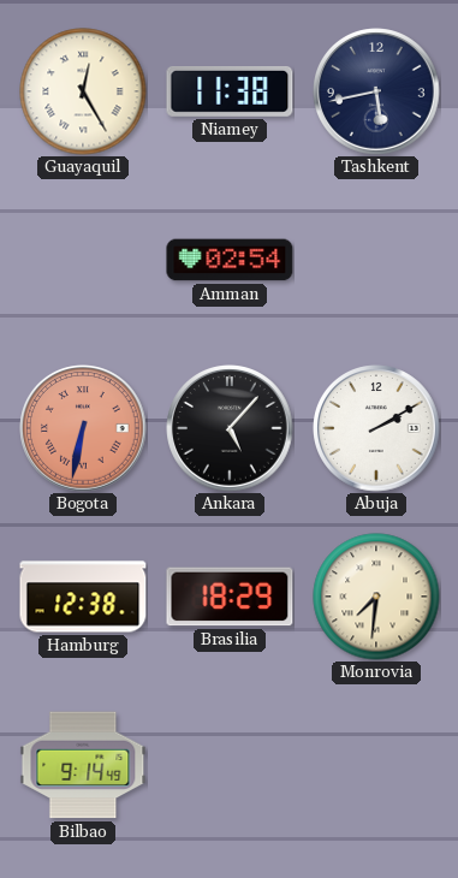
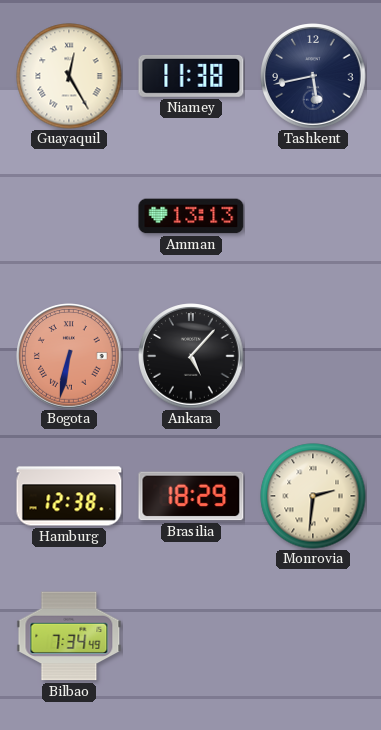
Amman: 02:54 -> 13:13
Abuja: 2:10 -> none
Monrovia: 7:31 -> 2:31
Bilbao: 9:14 -> 7:34
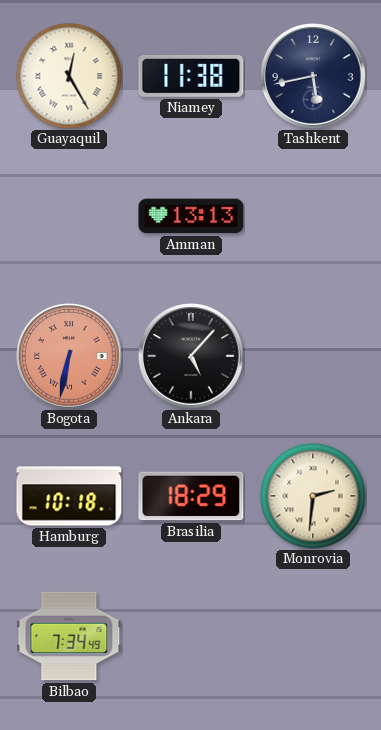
Hamburg: 12:38 -> 10:18
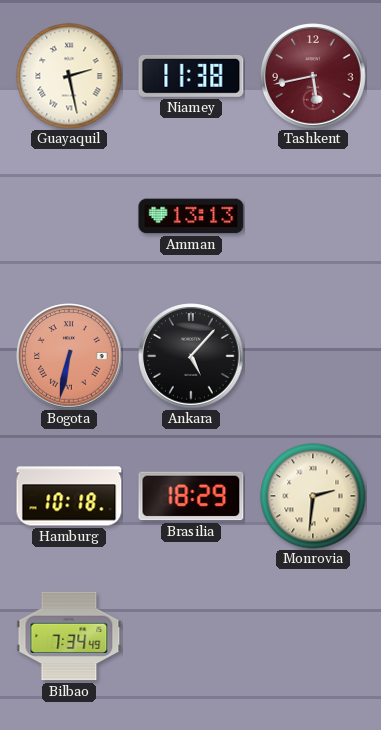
Guayaquil: 12:25 -> 2:28
Tashkent dial: navy -> burgundy
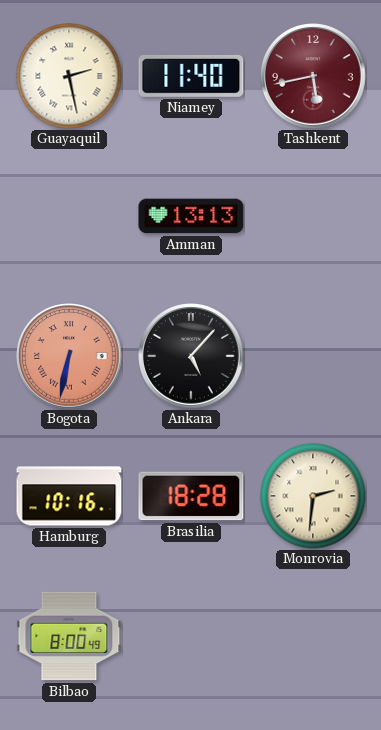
Niamey: 11:38 -> 11:40
Hamburg: 10:18 -> 10:16
Brasilia: 18:29 -> 18:28
Bilbao: 7:34 -> 8:00
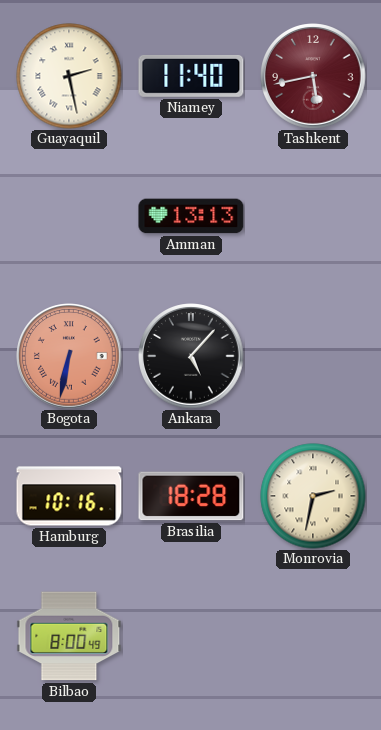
Monrovia: 2:31 -> 2:32
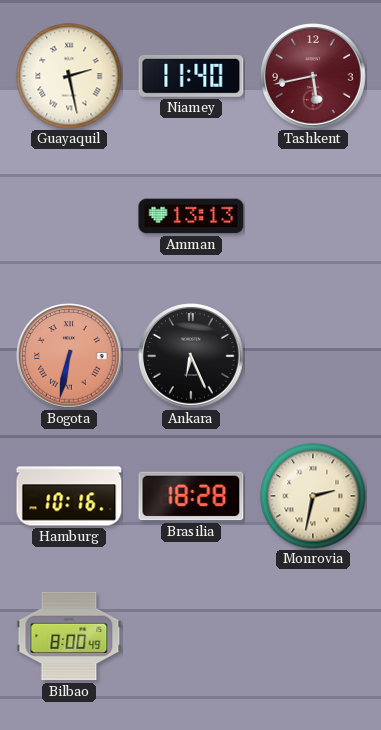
Ankara: 5:07 -> 6:26
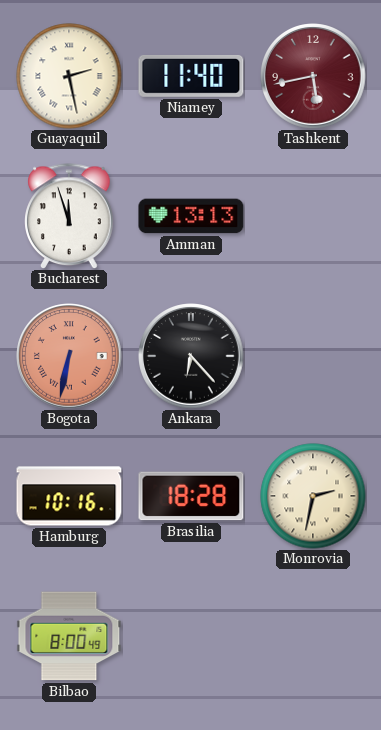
Bucharest: none -> 11:57
Ankara: 6:26 -> 6:23
